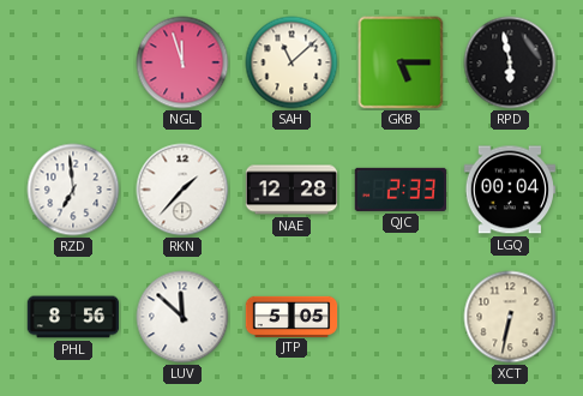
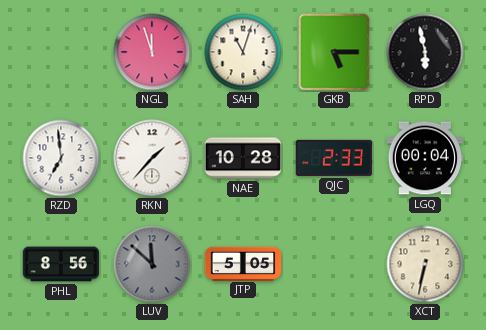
SAH: 11:08 -> 11:03
NAE: 12:28 -> 10:28
LUV dial: white -> grey
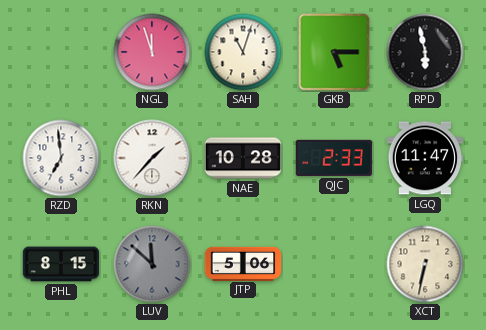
LGQ: 00:04 -> 11:47
PHL: 8:56 -> 8:15
JTP: 5:05 -> 5:06
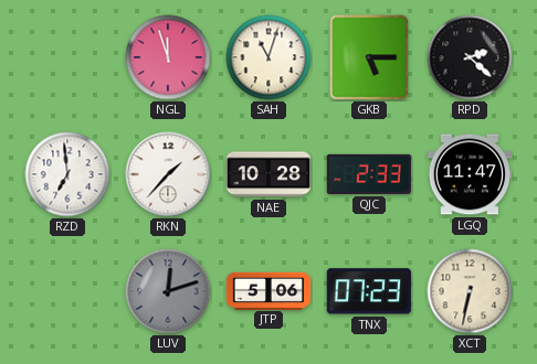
RPD: 5:58 -> 2:22
PHL: 8:15 -> none
LUV: 11:52 -> 12:12
TNX: none -> 07:23
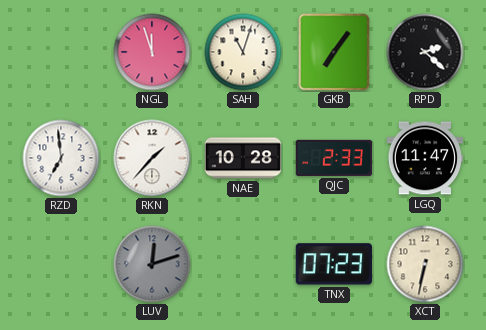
GKB: 5:15 -> 7:06
JTP: 5:06 -> none
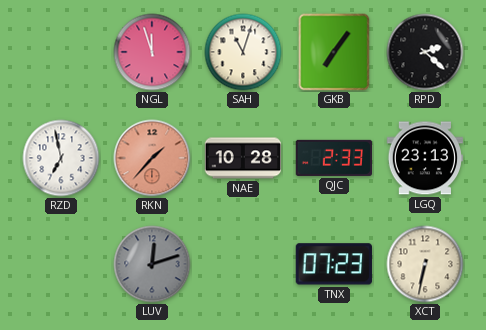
RZD: 6:59 -> 6:58
RKN dial: white -> salmon
LGQ: 11:47 -> 23:13
